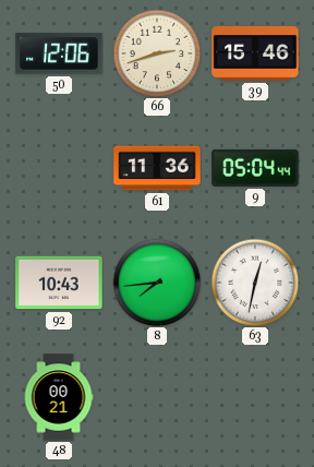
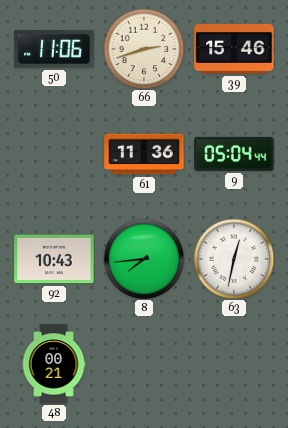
50: 12:06 -> 11:06
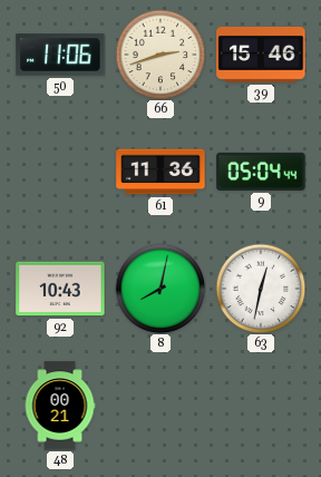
8: 7:44 -> 8:02
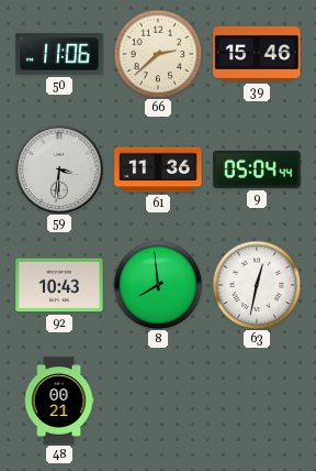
66: 2:42 -> 2:38
59: none -> 3:31
8: 8:02 -> 7:59
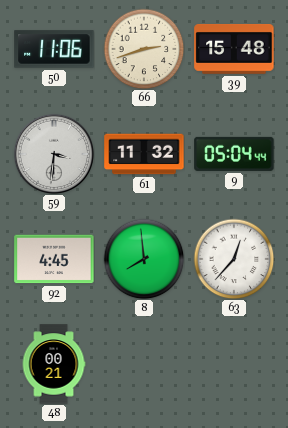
66: 2:38 -> 2:42
39: 15:46 -> 15:48
61: 11:36 -> 11:32
92: 10:43 -> 4:45
63: 12:32 -> 12:37
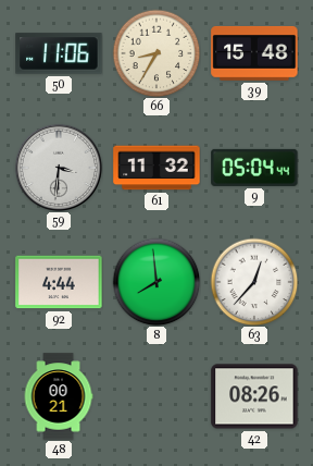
66: 2:42 -> 8:35
92: 4:45 -> 4:44
42: none -> 08:26
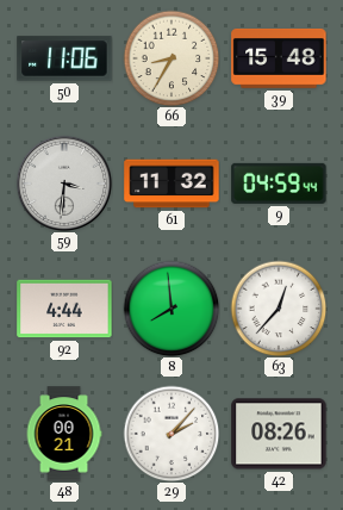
9: 05:04 -> 04:59
29: none -> 2:07
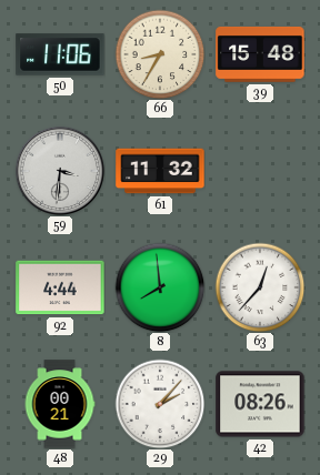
9: 04:59 -> none
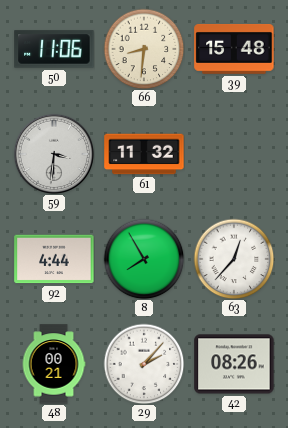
66: 8:35 -> 8:31
8: 7:59 -> 7:55
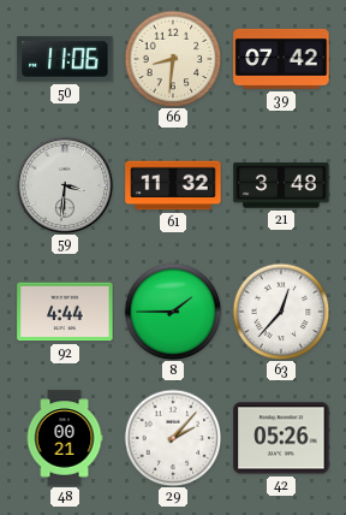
39: 15:48 -> 07:42
21: none -> 3:48
8: 7:55 -> 1:45
42: 08:26 -> 05:26
